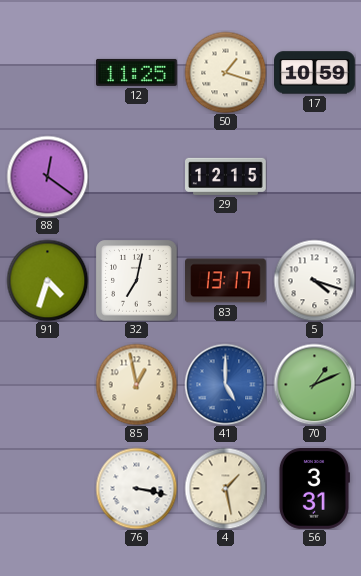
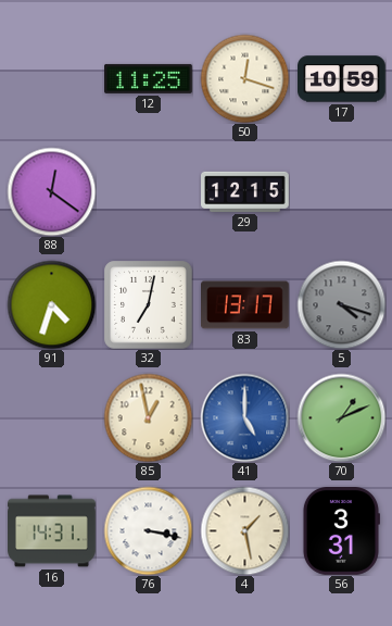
50: 1:18 -> 12:18
5 dial: white -> grey
16: none -> 14:31
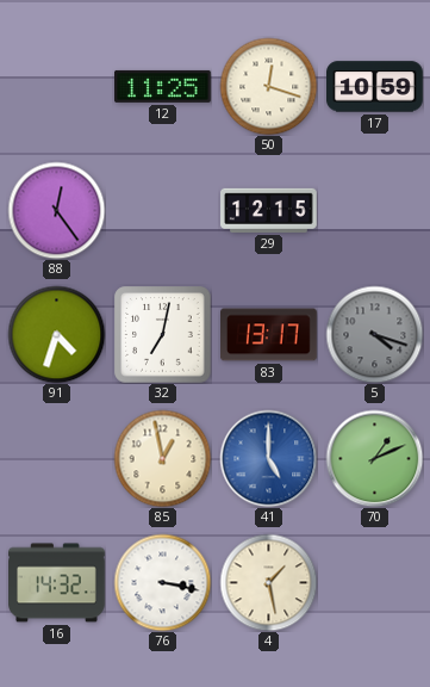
88: 12:21 -> 12:24
16: 14:31 -> 14:32
56: 3:31 -> none
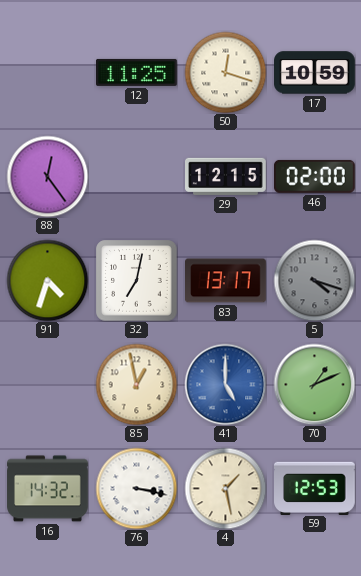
46: none -> 02:00
59: none -> 12:53
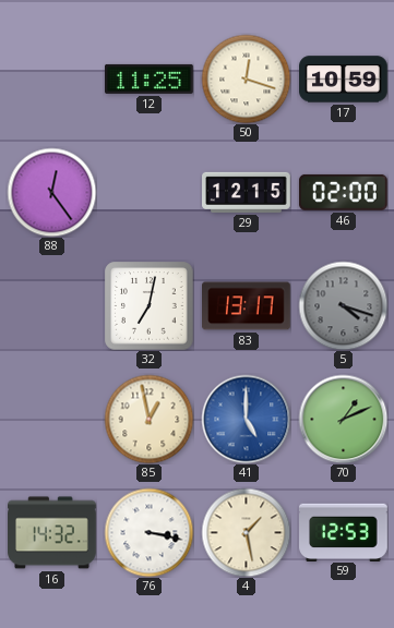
91: 4:33 -> none
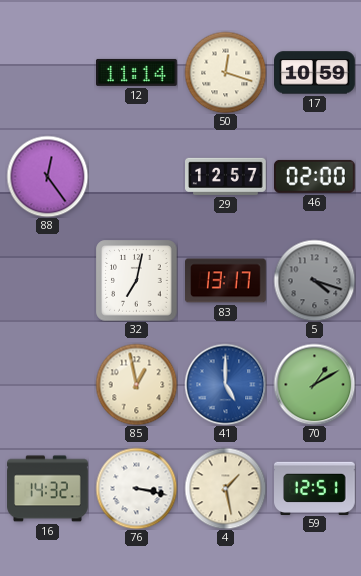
12: 11:25 -> 11:14
29: 12:15 -> 12:57
70: 1:11 -> 1:10
59: 12:53 -> 12:51
